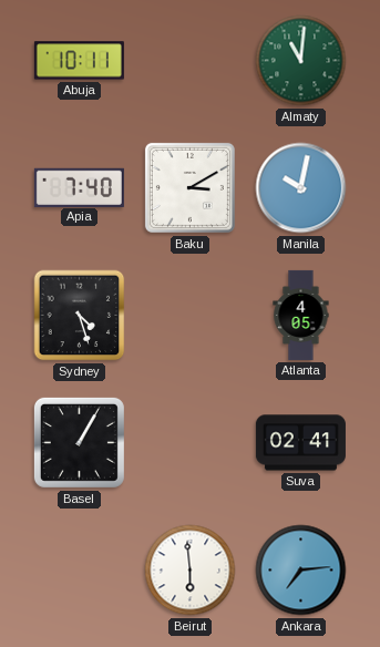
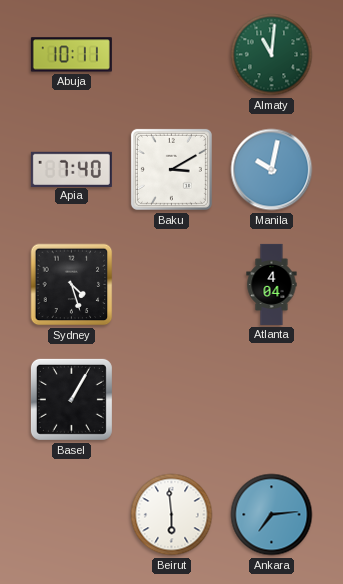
Atlanta: 4:05 -> 4:04
Suva: 02:41 -> none
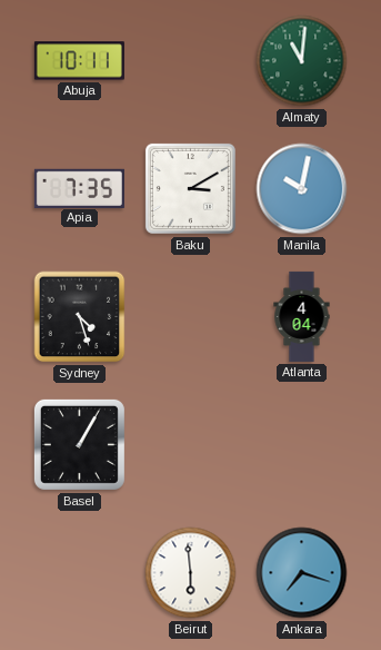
Apia: 7:40 -> 7:35
Ankara: 7:14 -> 7:18
